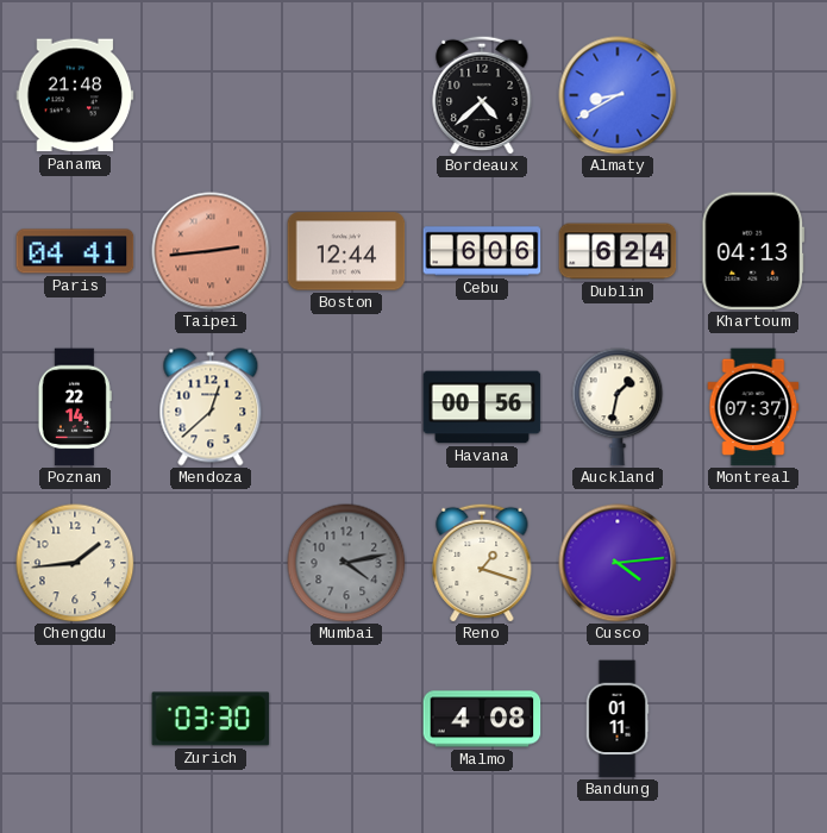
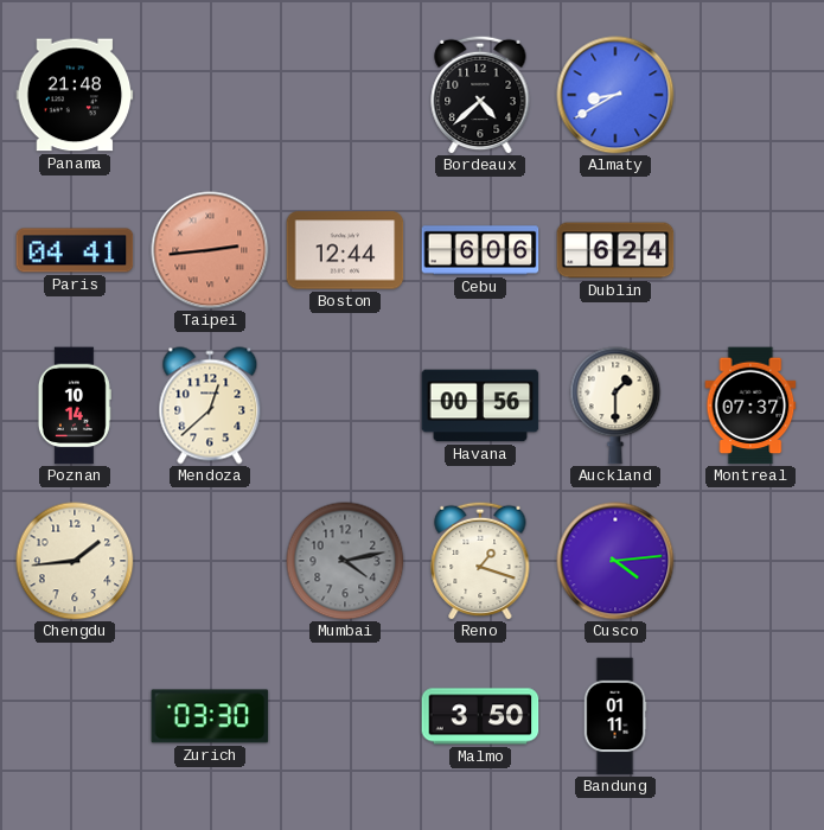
Khartoum: 04:13 -> none
Poznan: 22:14 -> 10:14
Auckland: 1:32 -> 1:30
Malmo: 4:08 -> 3:50
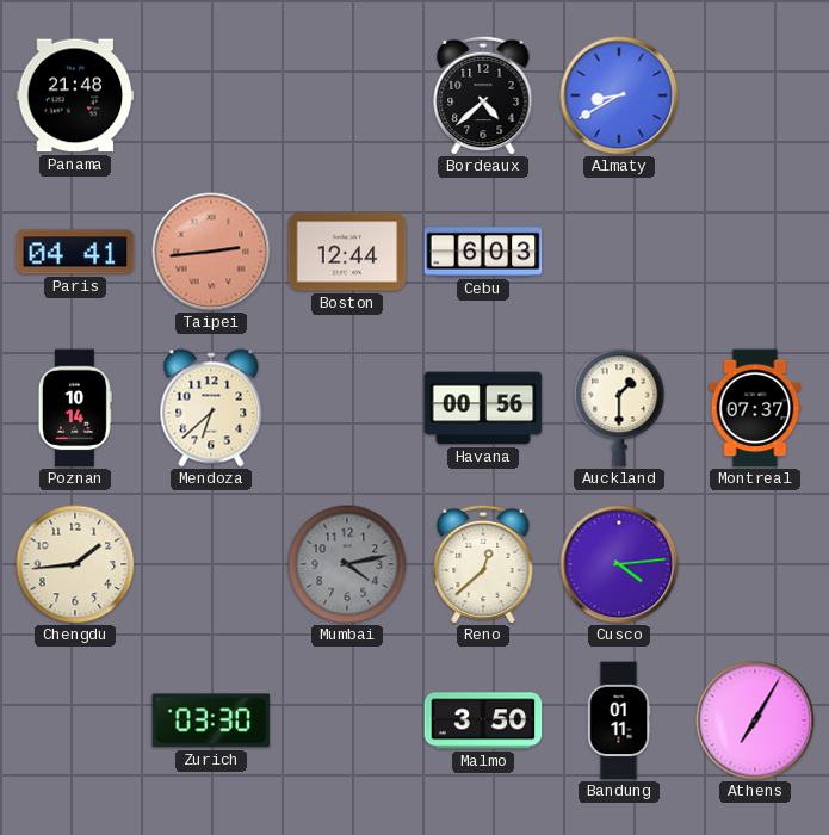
Cebu: 6:06 -> 6:03
Dublin: 6:24 -> none
Mendoza: 12:38 -> 6:38
Reno: 1:18 -> 12:38
Athens: none -> 7:05
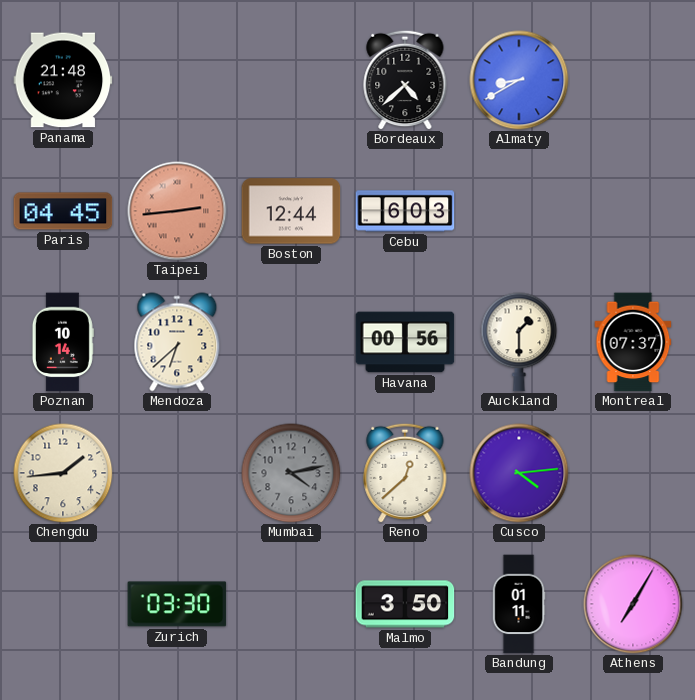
Paris: 04:41 -> 04:45
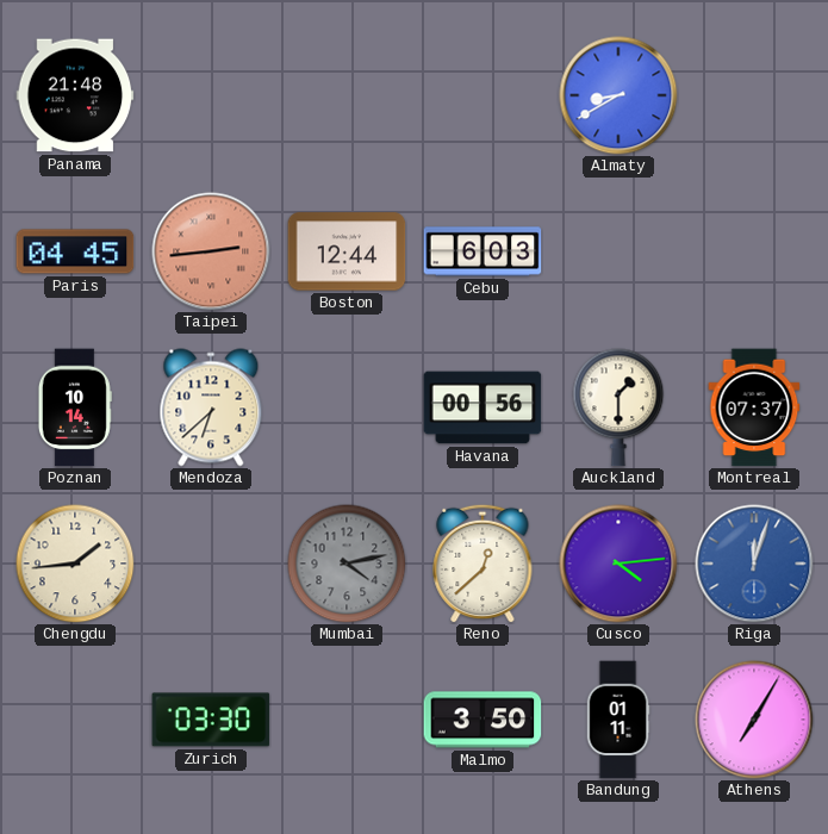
Bordeaux: 4:38 -> none
Riga: none -> 12:03
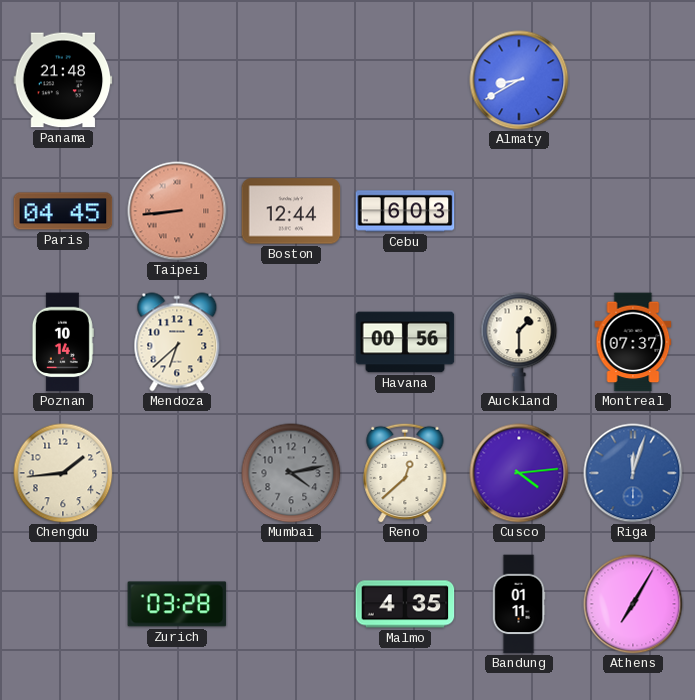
Taipei: 2:44 -> 8:44
Zurich: 03:30 -> 03:28
Malmo: 3:50 -> 4:35
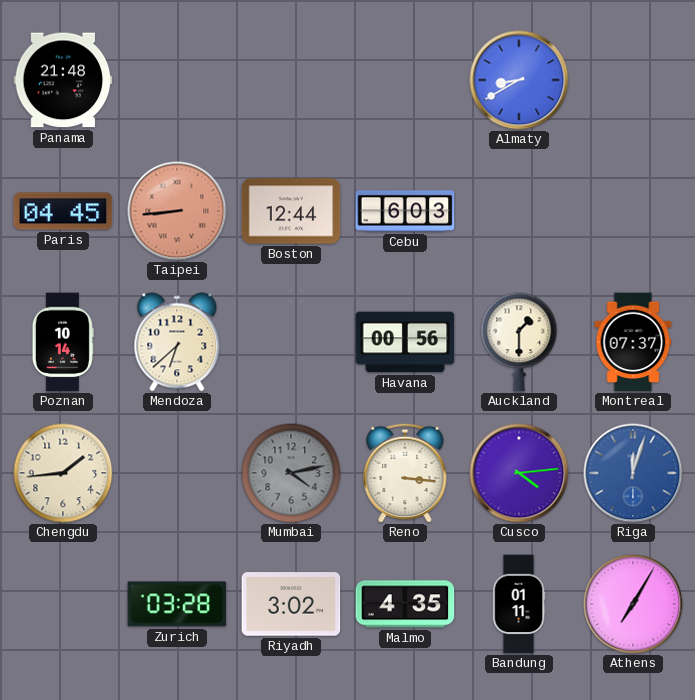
Reno: 12:38 -> 3:16
Riyadh: none -> 3:02
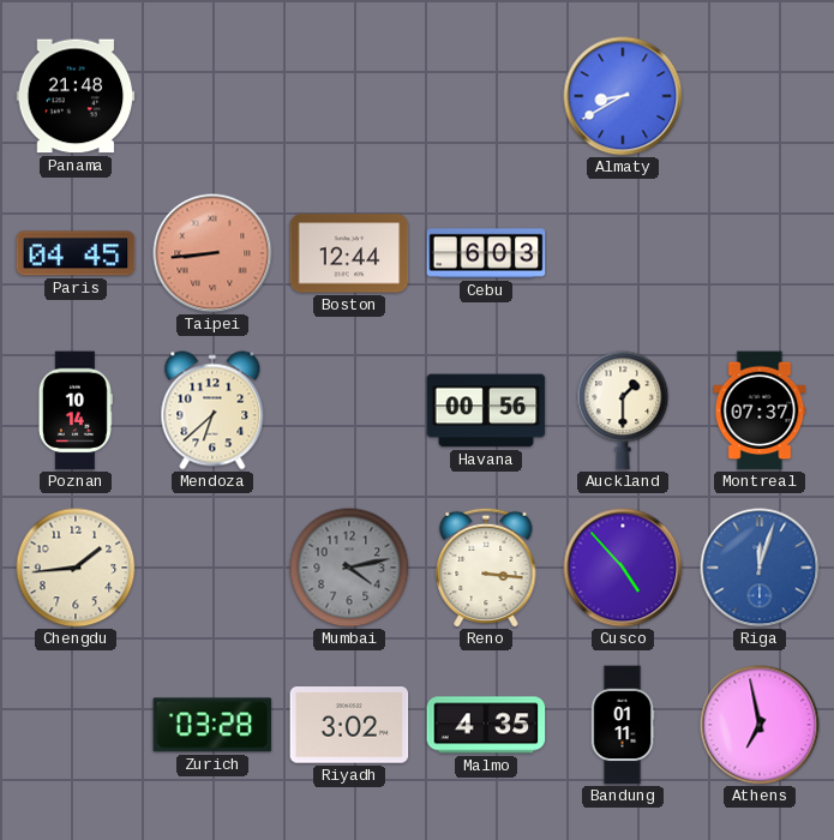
Cusco: 4:14 -> 4:53
Athens: 7:05 -> 6:58
